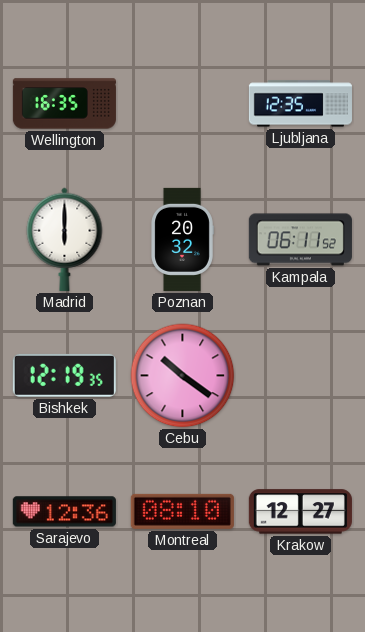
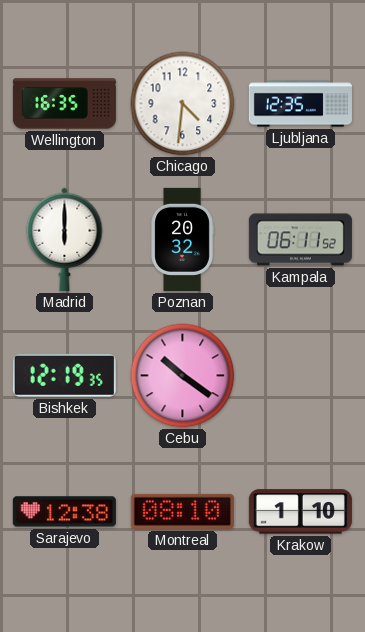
Chicago: none -> 4:31
Sarajevo: 12:36 -> 12:38
Krakow: 12:27 -> 1:10
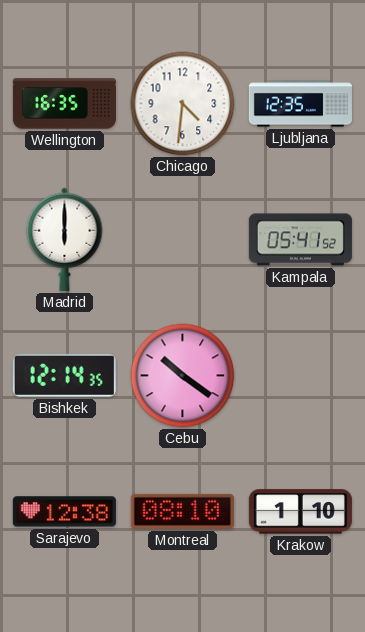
Poznan: 20:32 -> none
Kampala: 06:11 -> 05:41
Bishkek: 12:19 -> 12:14
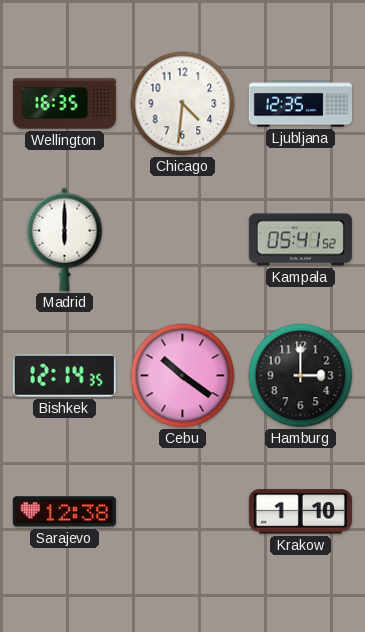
Hamburg: none -> 3:00
Montreal: 08:10 -> none
